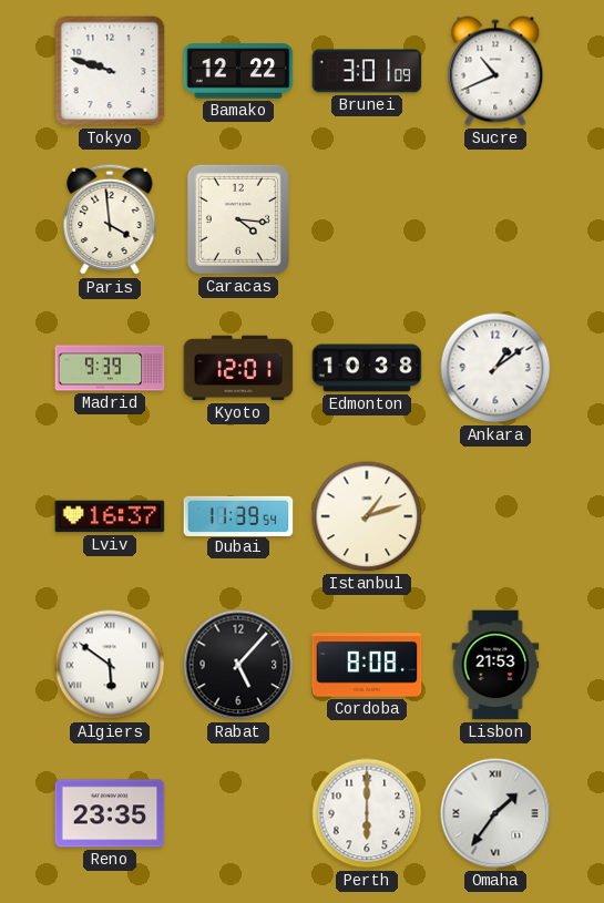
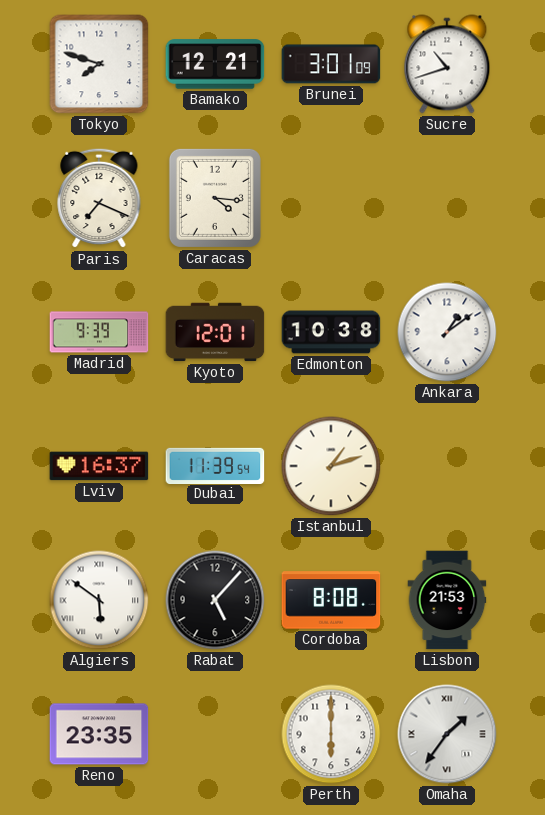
Tokyo: 9:48 -> 7:48
Bamako: 12:22 -> 12:21
Sucre: 10:41 -> 10:42
Paris: 3:59 -> 7:19
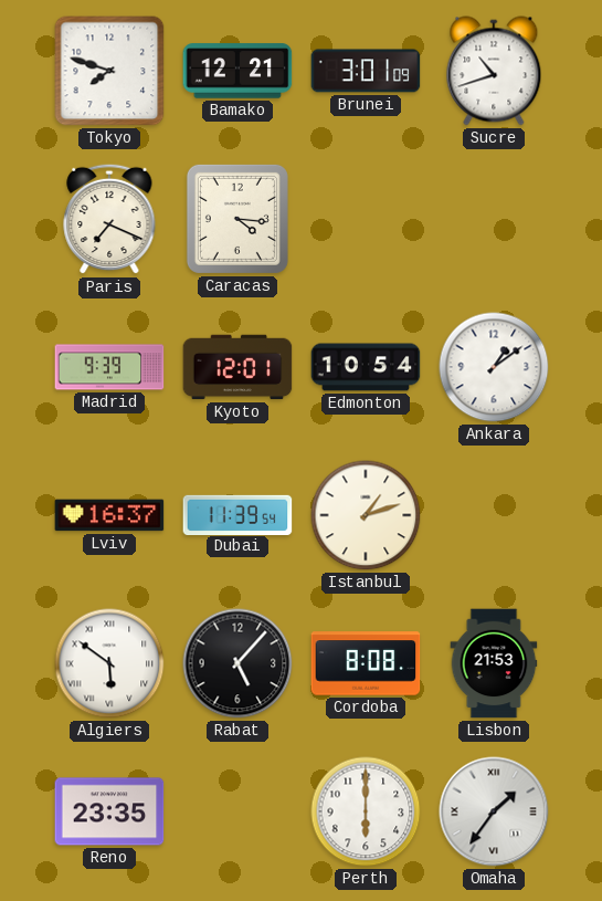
Edmonton: 10:38 -> 10:54
